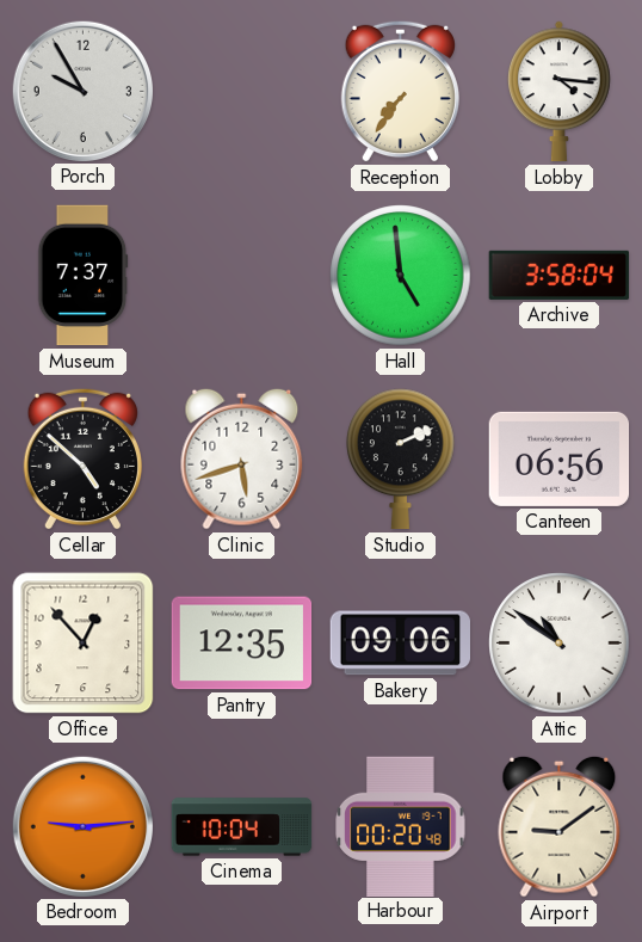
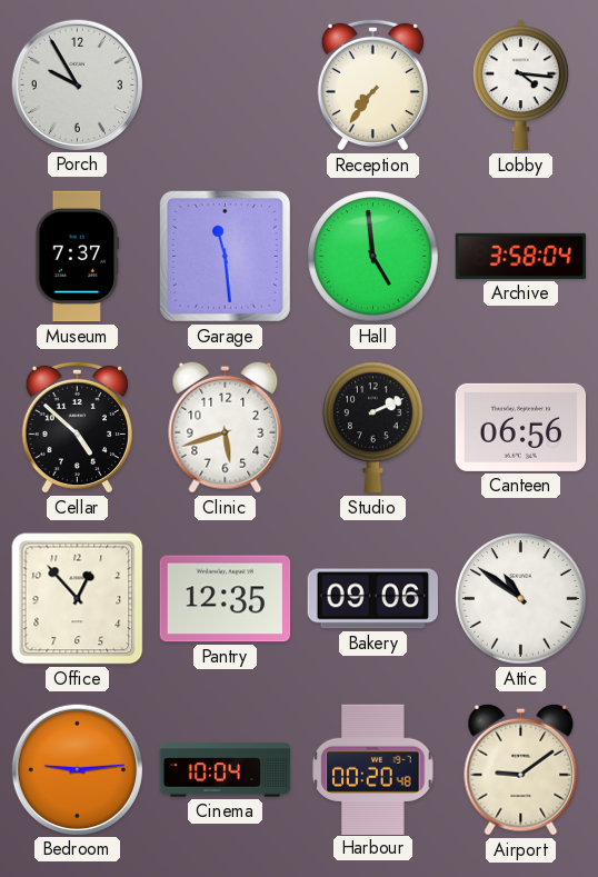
Garage: none -> 11:29
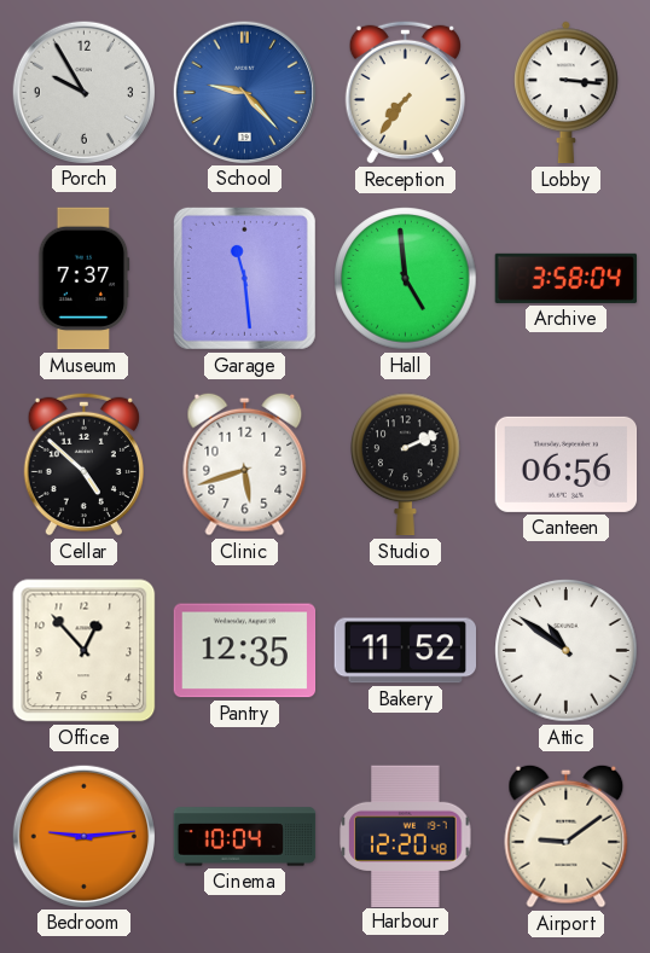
School: none -> 9:23
Lobby: 4:16 -> 3:16
Bakery: 09:06 -> 11:52
Harbour: 00:20 -> 12:20
